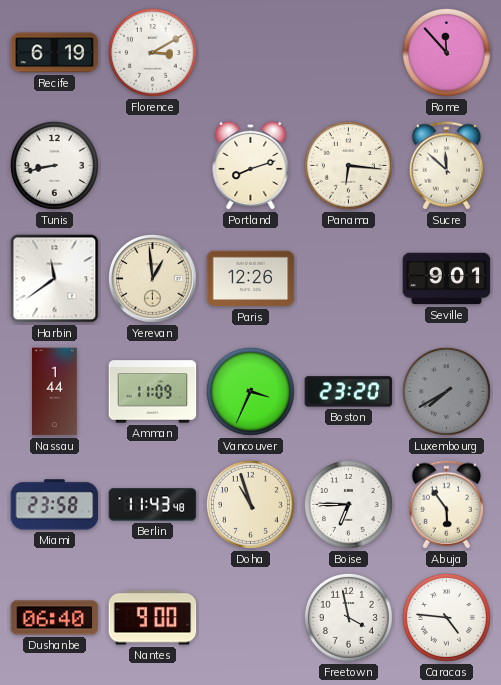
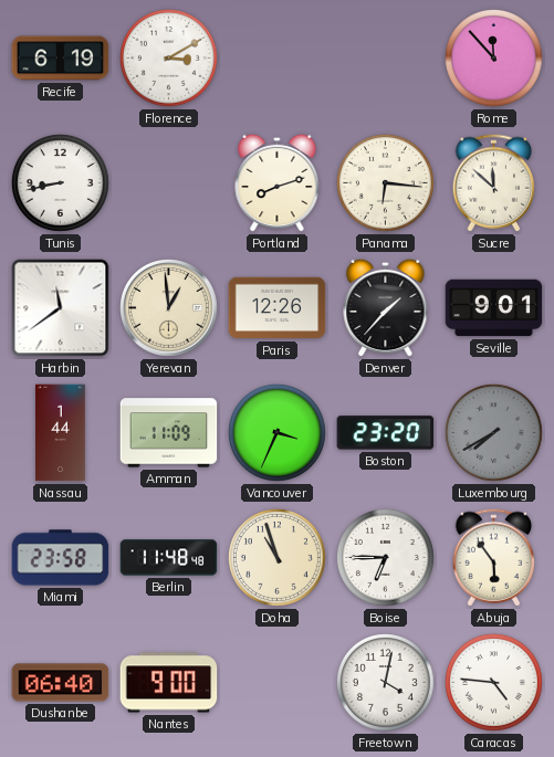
Denver: none -> 1:37
Berlin: 11:43 -> 11:48
Freetown: 3:58 -> 4:02
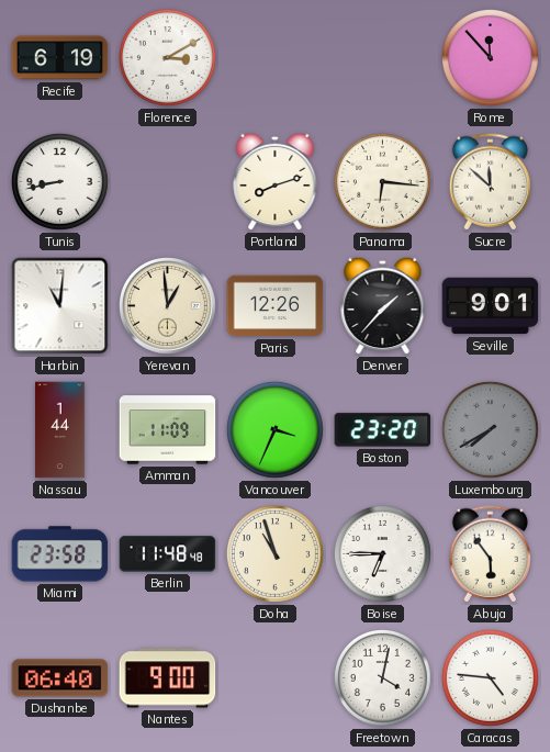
Harbin: 11:39 -> 11:01
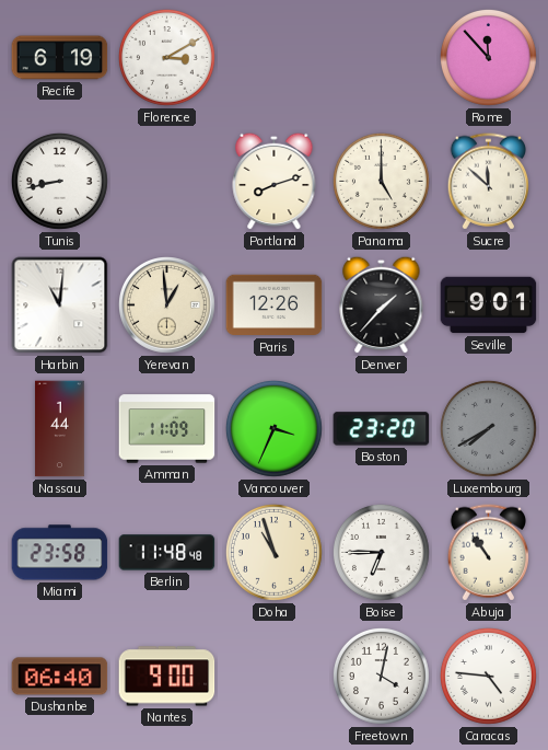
Panama: 6:16 -> 5:00
Abuja: 5:54 -> 10:54
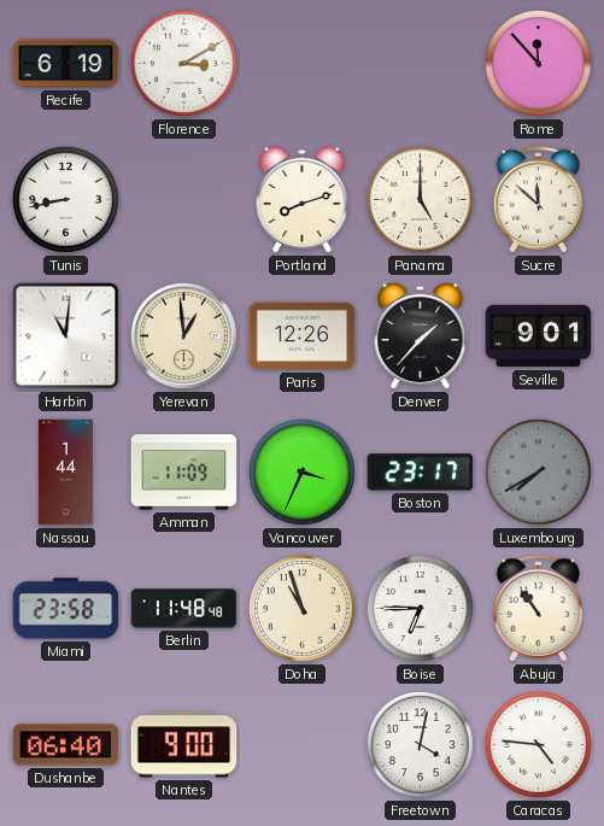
Boston: 23:20 -> 23:17
